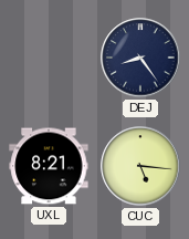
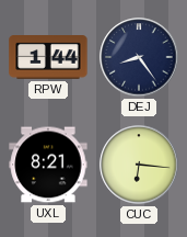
RPW: none -> 1:44
CUC: 5:16 -> 6:16
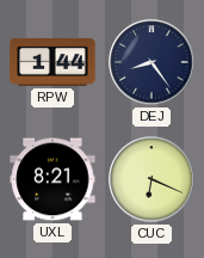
CUC: 6:16 -> 6:19
